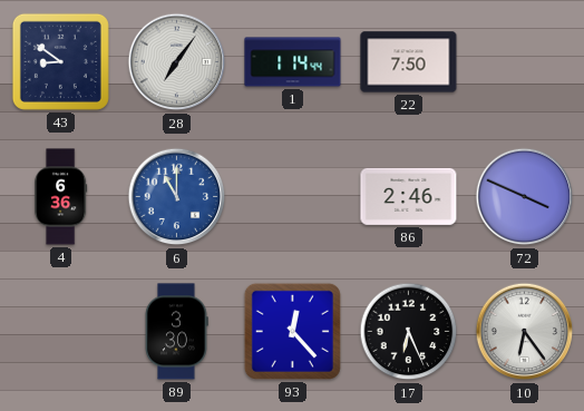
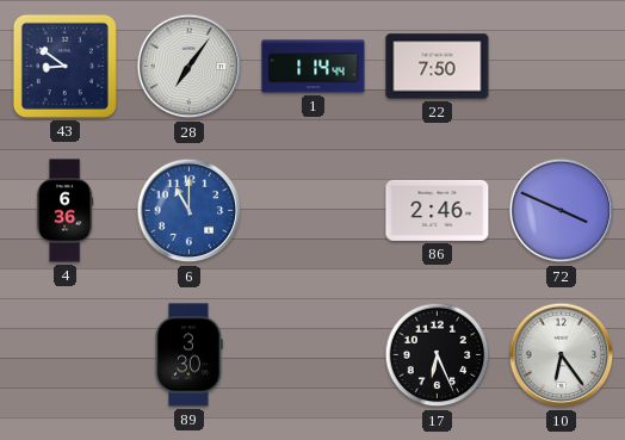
93: 12:23 -> none
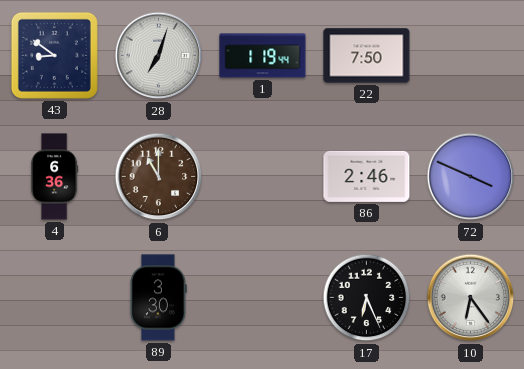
28: 7:06 -> 7:03
1: 1:14 -> 1:19
6 dial: blue -> brown
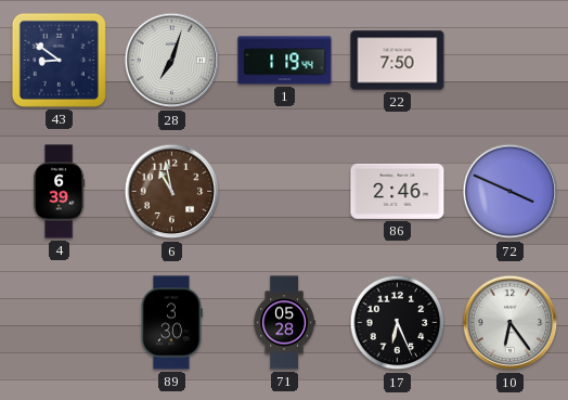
4: 6:36 -> 6:39
6: 11:00 -> 10:58
71: none -> 05:28
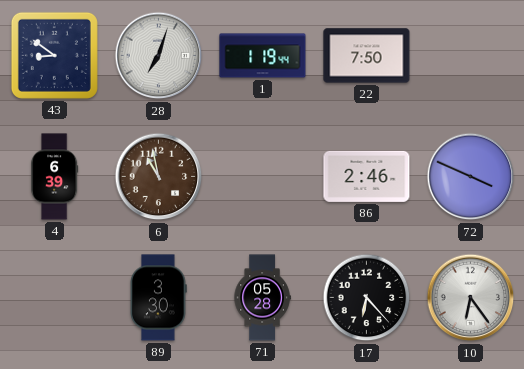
17: 6:26 -> 6:23
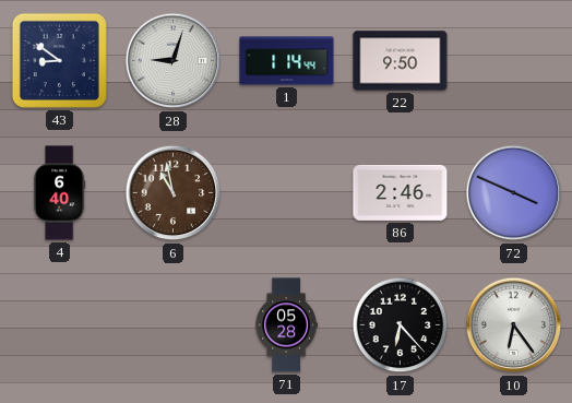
28: 7:03 -> 9:03
1: 1:19 -> 1:14
22: 7:50 -> 9:50
4: 6:39 -> 6:40
89: 3:30 -> none
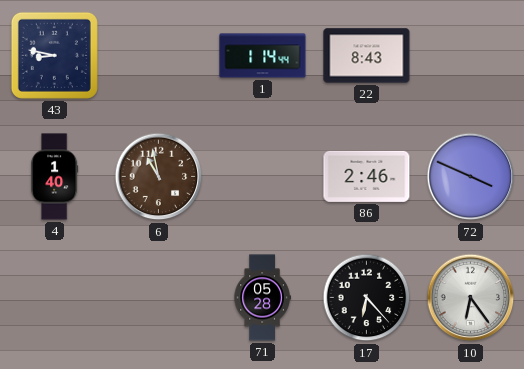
43: 8:51 -> 8:47
28: 9:03 -> none
22: 9:50 -> 8:43
4: 6:40 -> 1:40
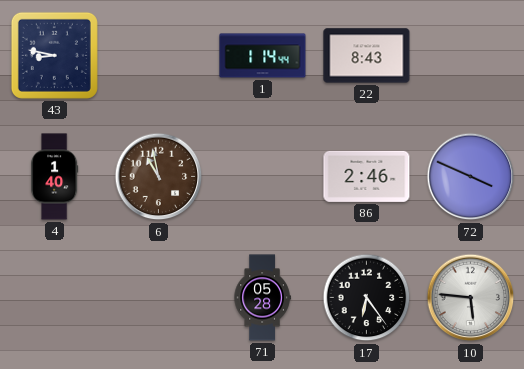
17: 6:23 -> 6:24
10: 6:24 -> 5:46
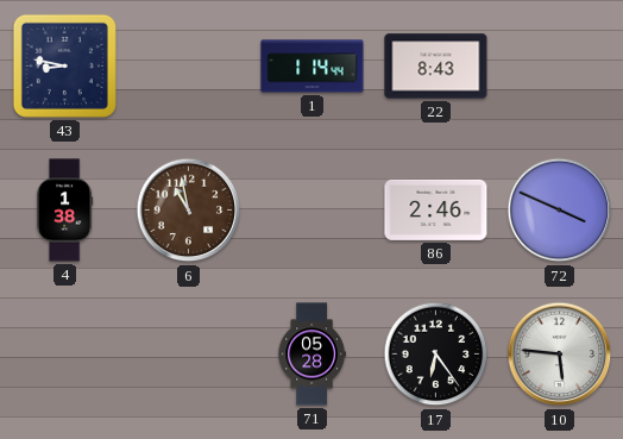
4: 1:40 -> 1:38
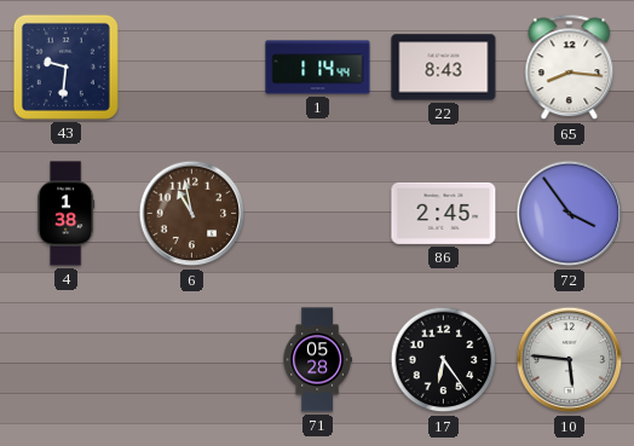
43: 8:47 -> 9:31
65: none -> 8:16
86: 2:46 -> 2:45
72: 3:49 -> 3:54
